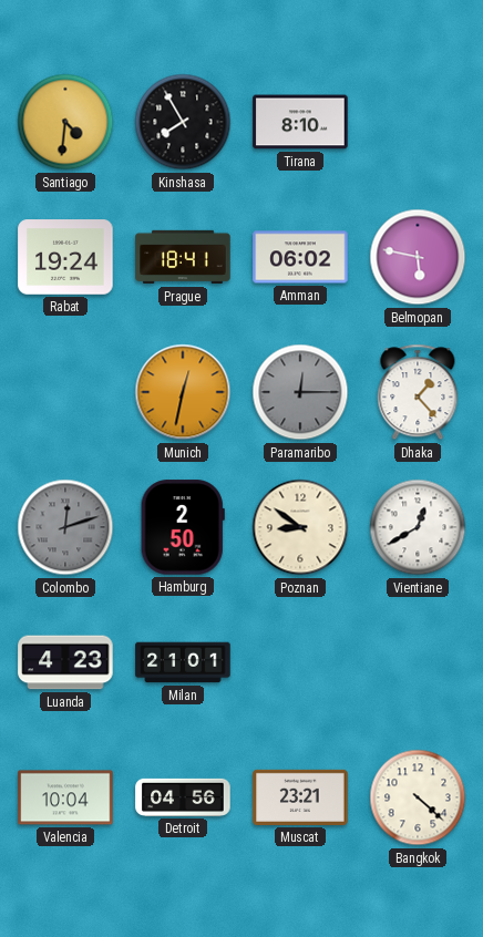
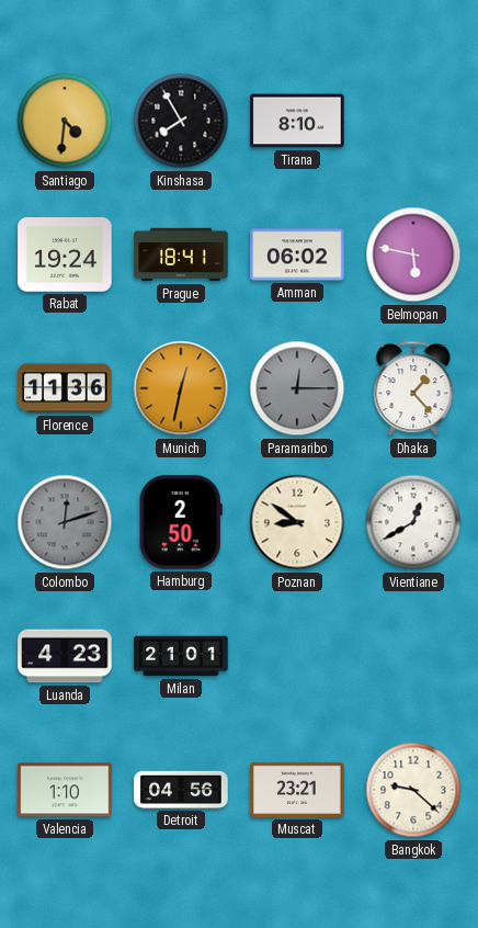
Florence: none -> 11:36
Valencia: 10:04 -> 1:10
Bangkok: 4:22 -> 9:22
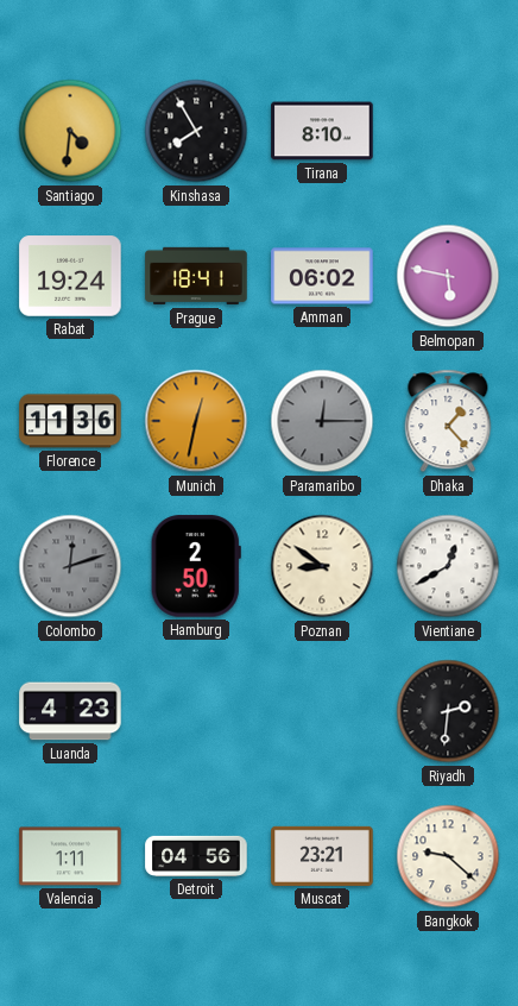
Milan: 21:01 -> none
Riyadh: none -> 2:31
Valencia: 1:10 -> 1:11
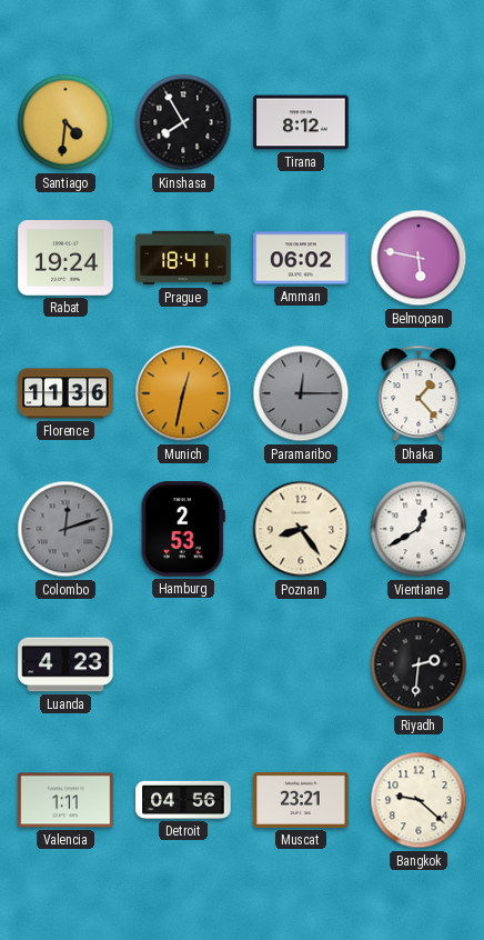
Tirana: 8:10 -> 8:12
Hamburg: 2:50 -> 2:53
Poznan: 8:51 -> 8:24
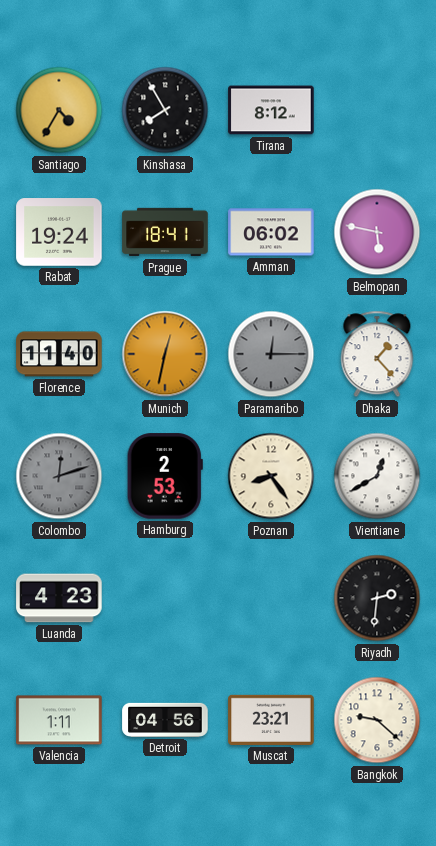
Santiago: 4:31 -> 4:35
Florence: 11:36 -> 11:40
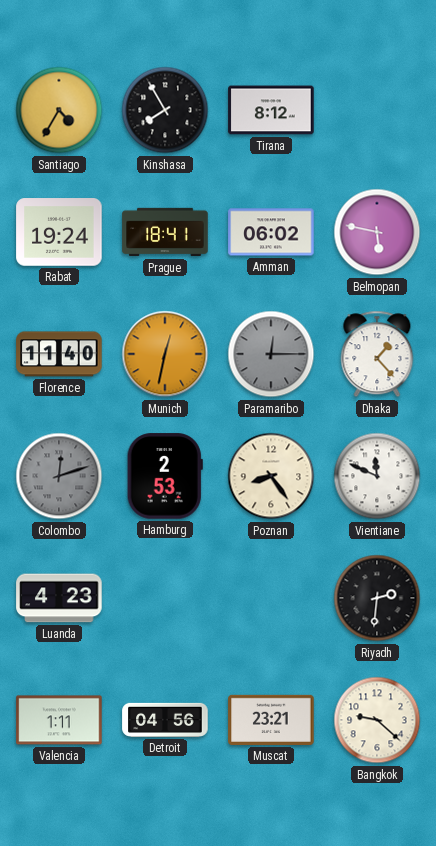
Vientiane: 12:40 -> 11:49
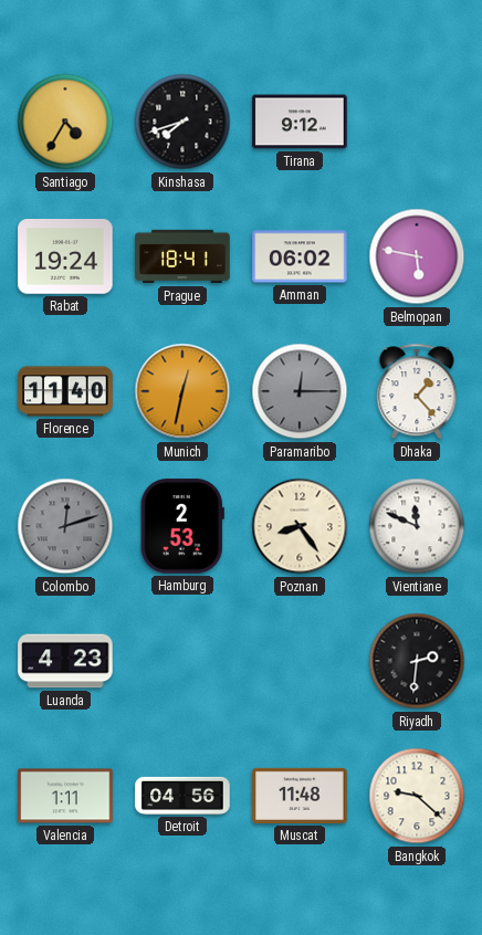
Kinshasa: 7:55 -> 7:42
Tirana: 8:12 -> 9:12
Muscat: 23:21 -> 11:48
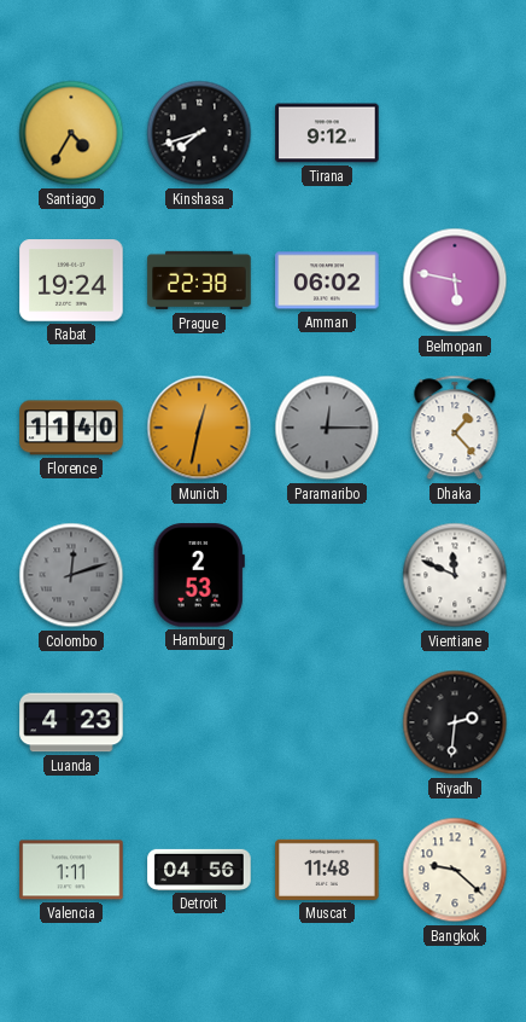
Prague: 18:41 -> 22:38
Poznan: 8:24 -> none
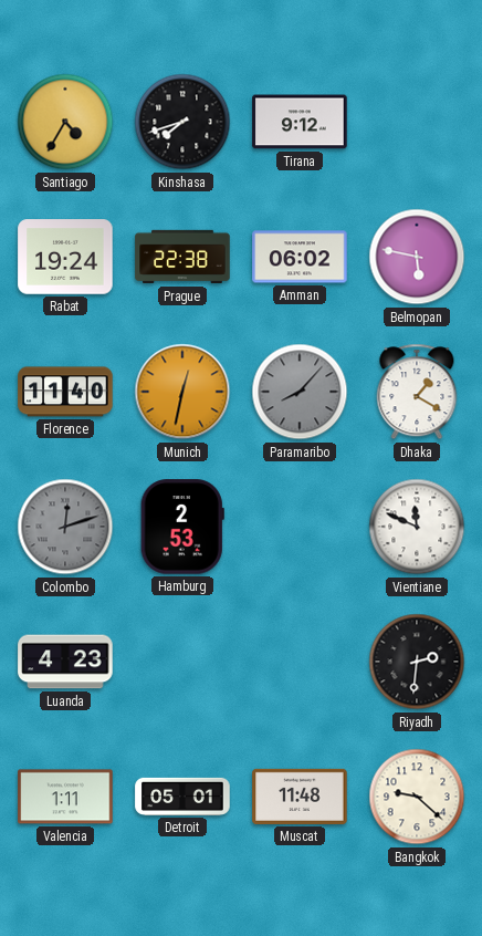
Paramaribo: 12:15 -> 8:07
Dhaka: 1:23 -> 1:20
Detroit: 04:56 -> 05:01
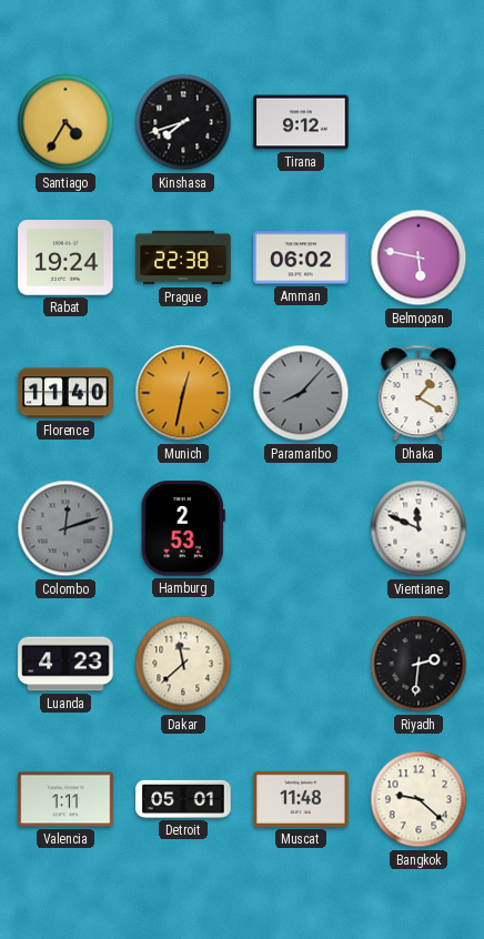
Dakar: none -> 11:38
